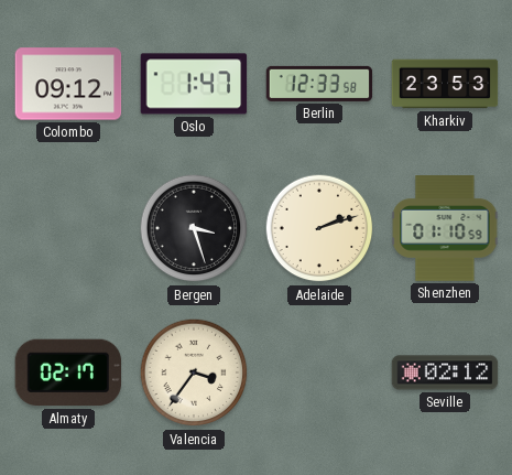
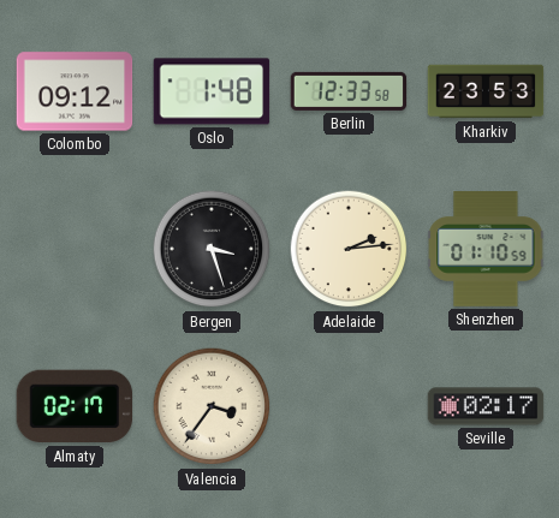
Oslo: 1:47 -> 1:48
Adelaide: 2:12 -> 2:14
Seville: 02:12 -> 02:17
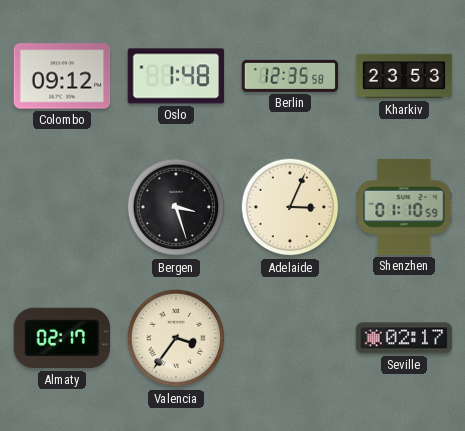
Berlin: 12:33 -> 12:35
Adelaide: 2:14 -> 3:04
